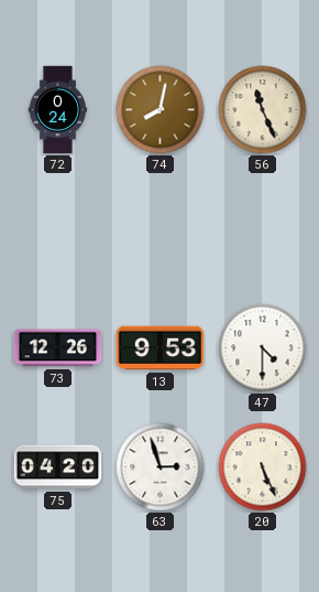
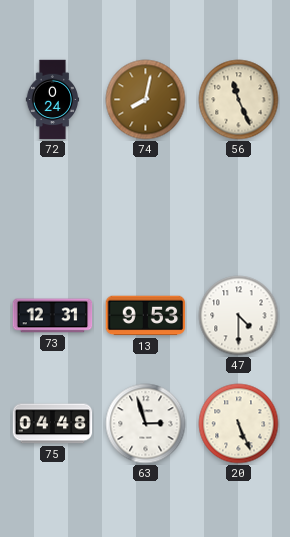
73: 12:26 -> 12:31
75: 04:20 -> 04:48
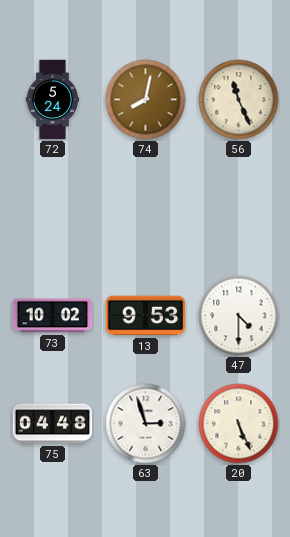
72: 0:24 -> 5:24
73: 12:31 -> 10:02
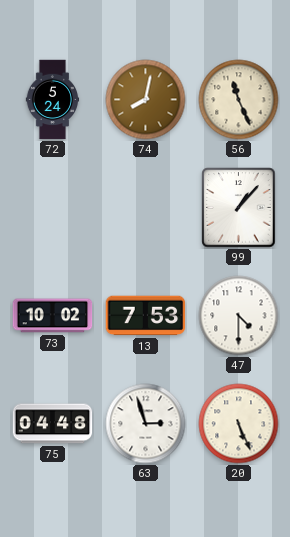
99: none -> 1:07
13: 9:53 -> 7:53
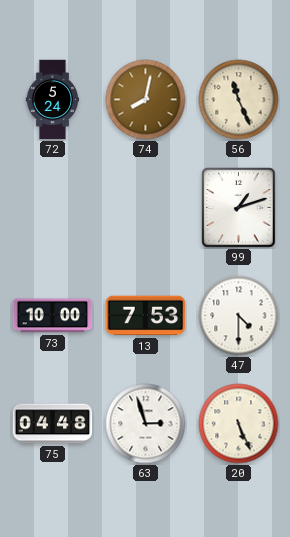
99: 1:07 -> 1:12
73: 10:02 -> 10:00
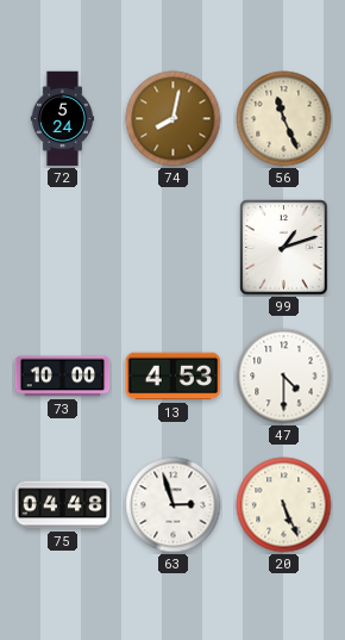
13: 7:53 -> 4:53
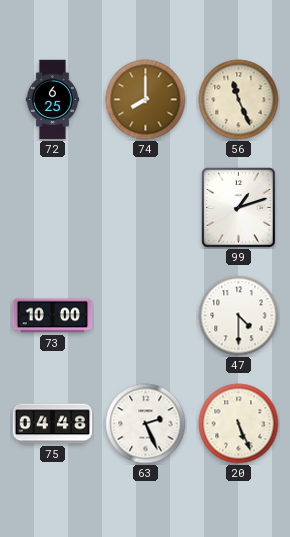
72: 5:24 -> 6:25
74: 8:02 -> 8:00
13: 4:53 -> none
63: 2:57 -> 2:26
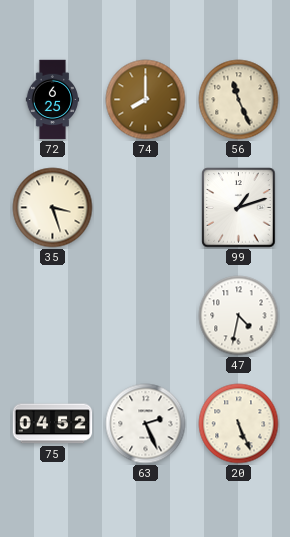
35: none -> 3:27
73: 10:00 -> none
47: 4:30 -> 4:32
75: 04:48 -> 04:52
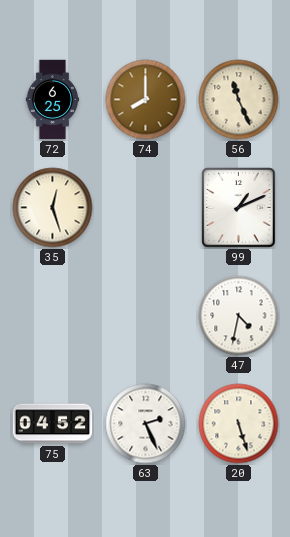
35: 3:27 -> 12:27
99: 1:12 -> 1:11
20: 5:26 -> 5:27
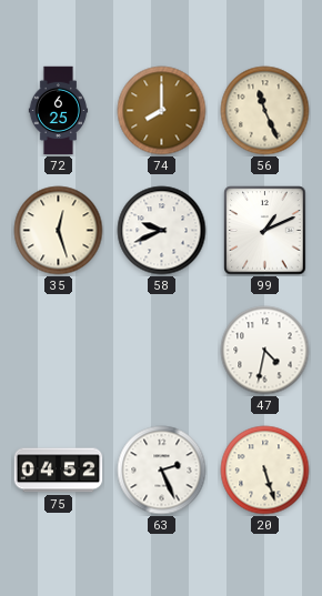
58: none -> 9:41
